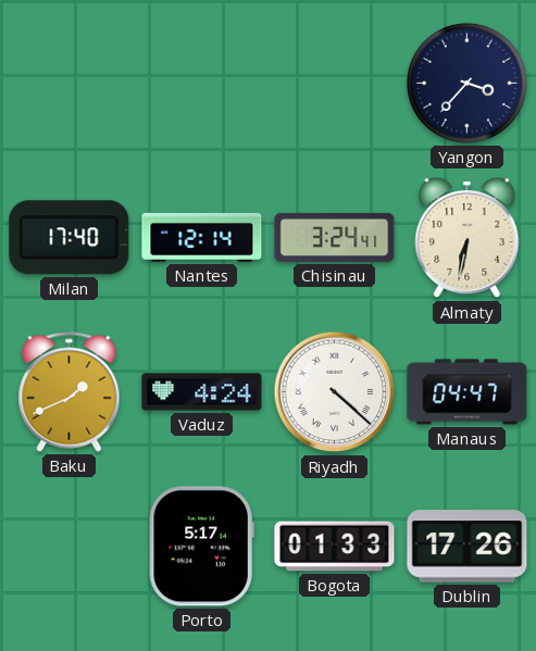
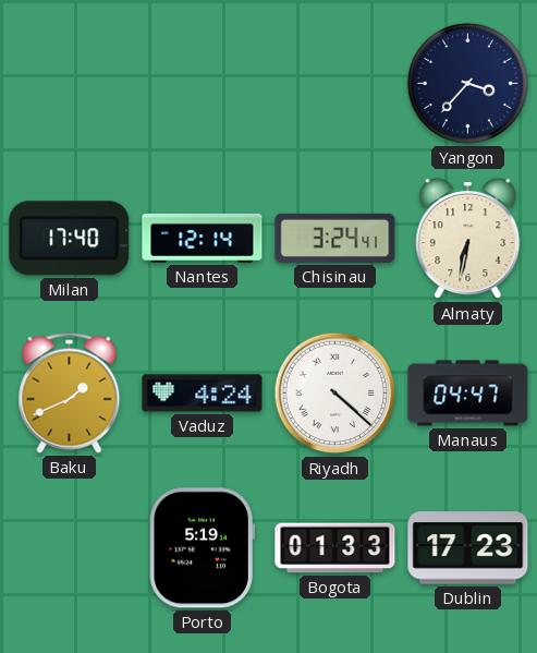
Porto: 5:17 -> 5:19
Dublin: 17:26 -> 17:23
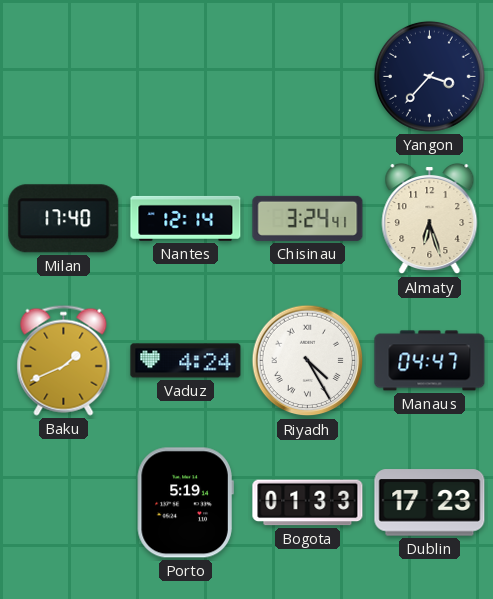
Almaty: 6:32 -> 6:27
Riyadh: 4:22 -> 4:25
